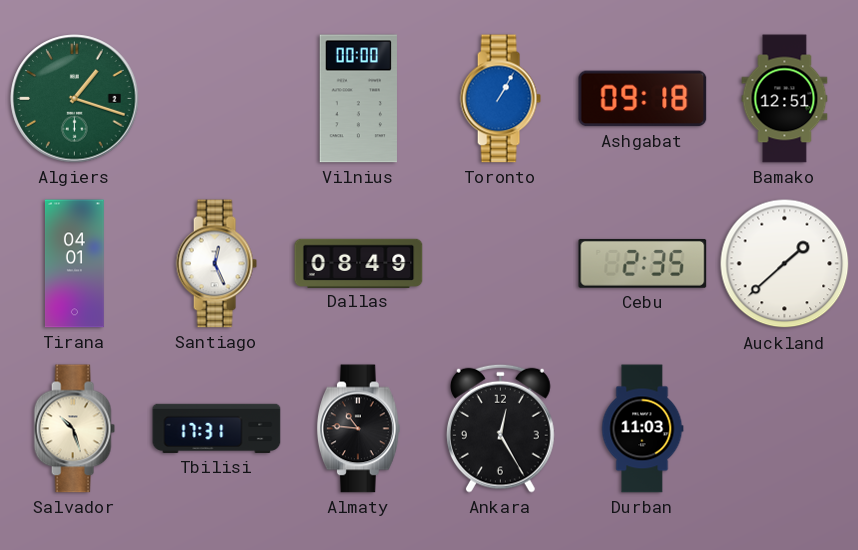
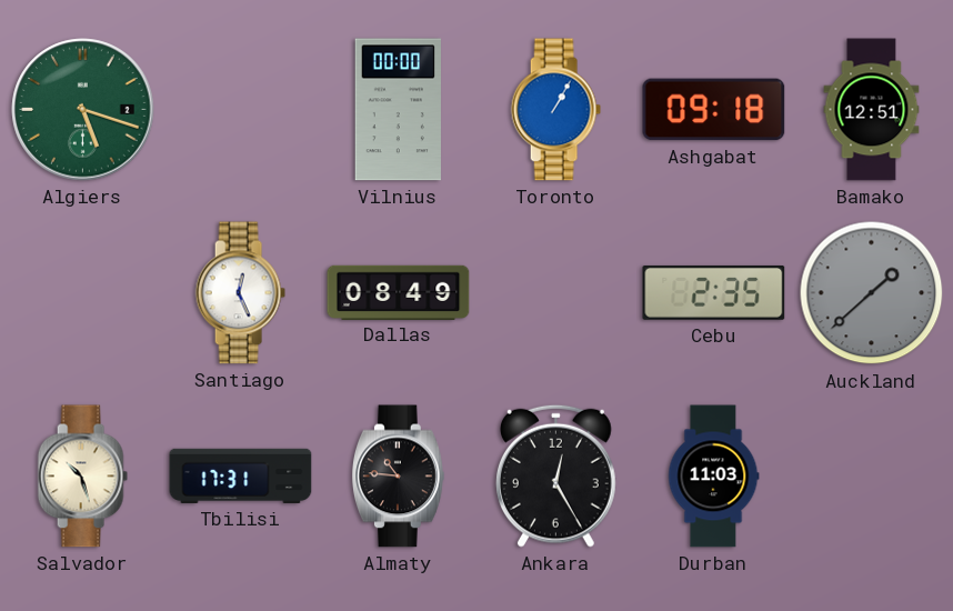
Algiers: 1:18 -> 5:18
Tirana: 04:01 -> none
Auckland dial: white -> grey
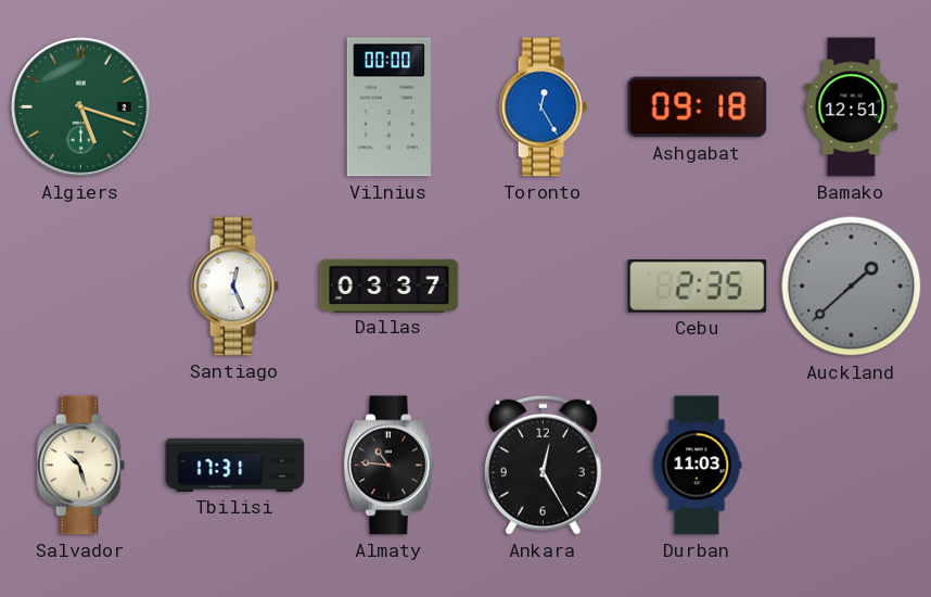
Toronto: 1:05 -> 12:25
Dallas: 08:49 -> 03:37
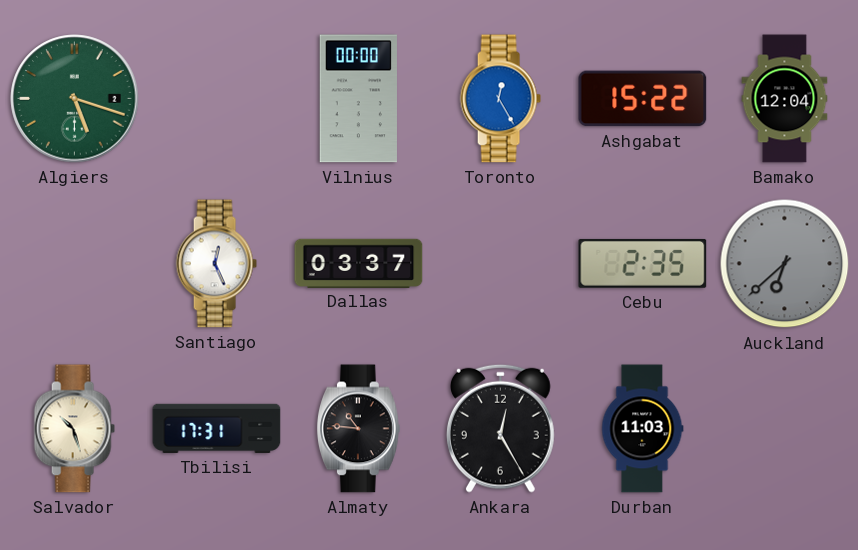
Ashgabat: 09:18 -> 15:22
Bamako: 12:51 -> 12:04
Auckland: 1:38 -> 6:38
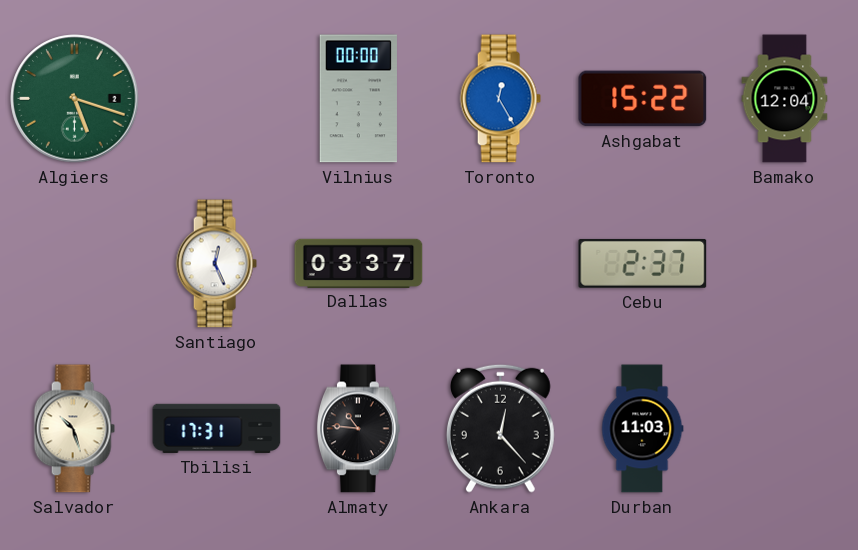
Cebu: 2:35 -> 2:37
Auckland: 6:38 -> none
Ankara: 12:25 -> 12:23
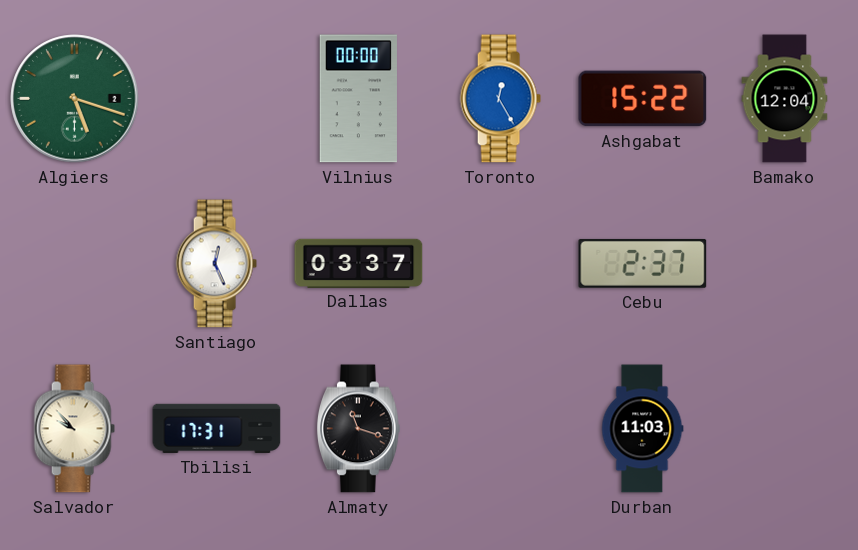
Salvador: 10:27 -> 9:53
Almaty: 10:46 -> 11:18
Ankara: 12:23 -> none
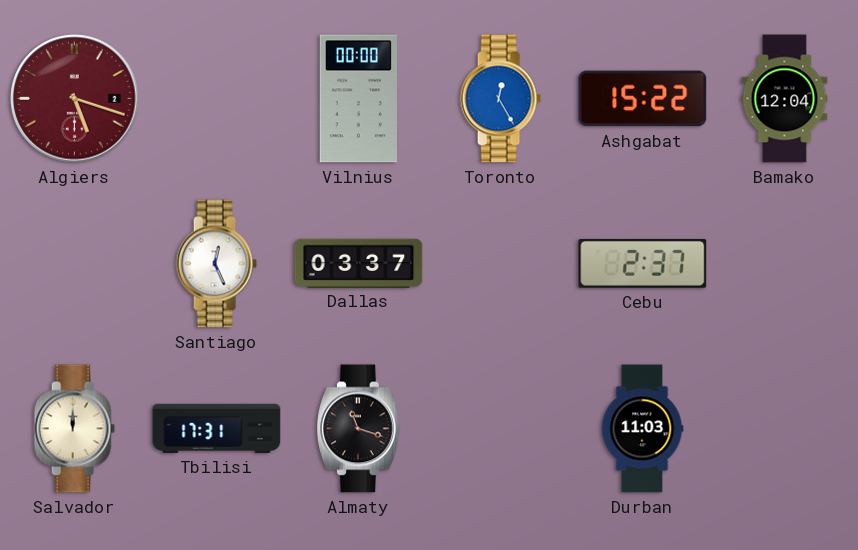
Algiers dial: green -> burgundy
Salvador: 9:53 -> 12:00
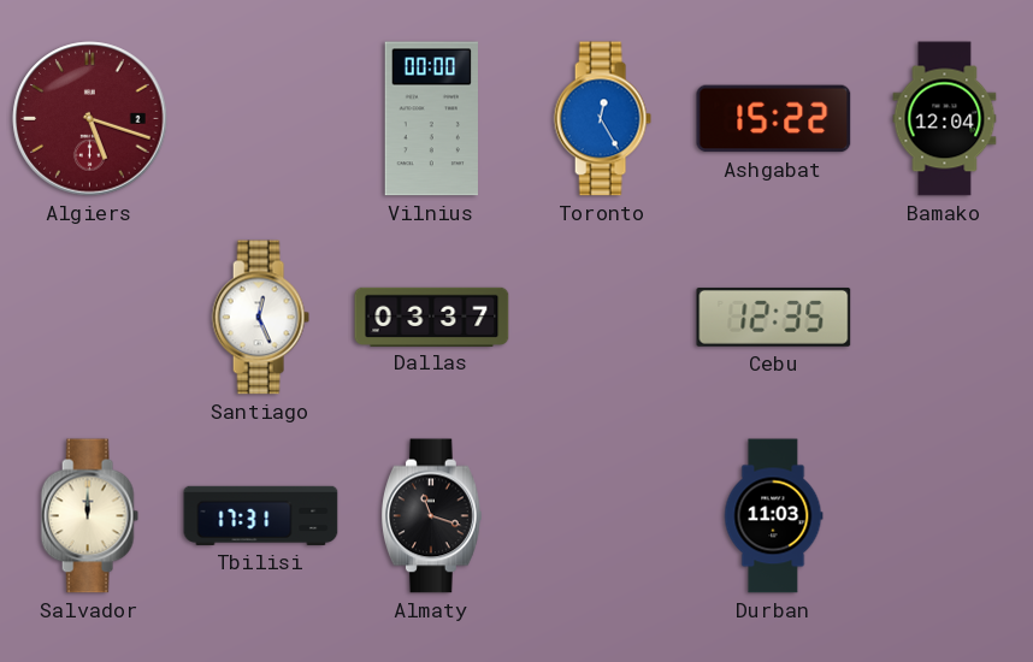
Cebu: 2:37 -> 12:35
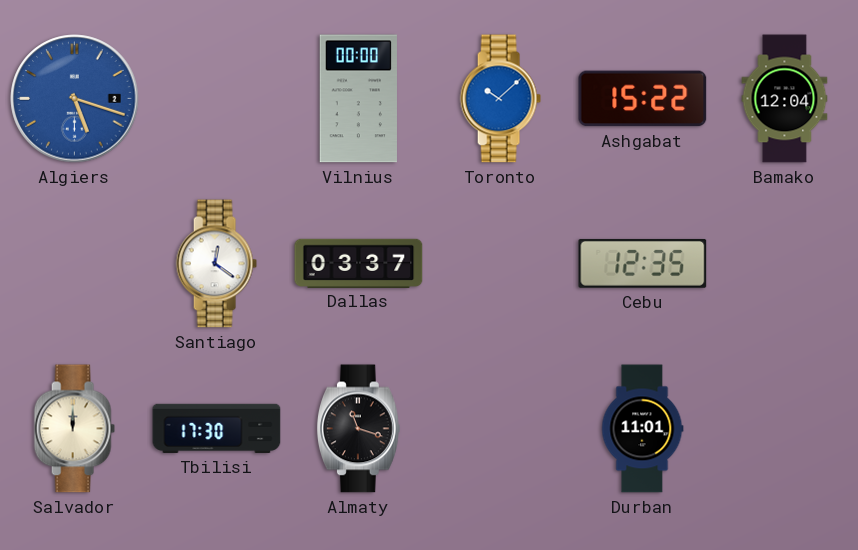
Algiers dial: burgundy -> blue
Toronto: 12:25 -> 10:08
Santiago: 12:26 -> 12:21
Tbilisi: 17:31 -> 17:30
Durban: 11:03 -> 11:01
